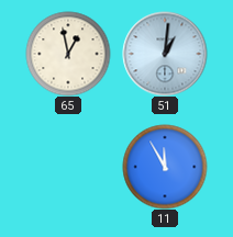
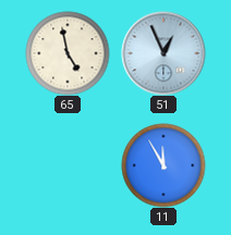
65: 12:58 -> 4:58
51: 1:01 -> 12:56
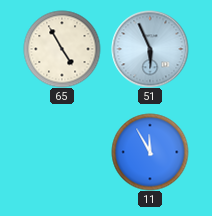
65: 4:58 -> 4:55
51: 12:56 -> 5:56
